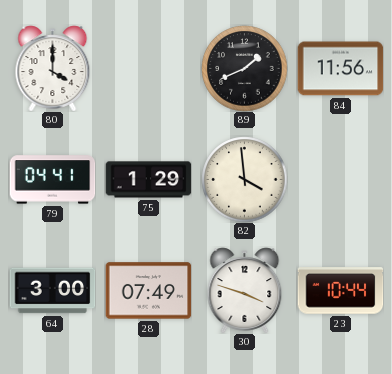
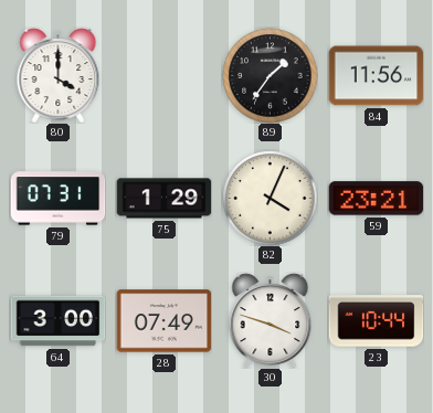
89: 1:41 -> 1:36
79: 04:41 -> 07:31
82: 3:59 -> 4:04
59: none -> 23:21
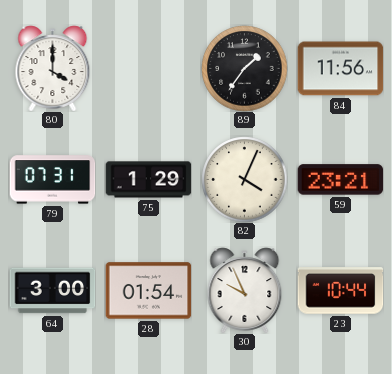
28: 07:49 -> 01:54
30: 3:48 -> 9:56
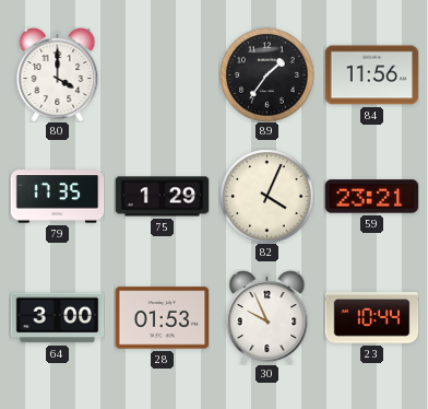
79: 07:31 -> 17:35
28: 01:54 -> 01:53
